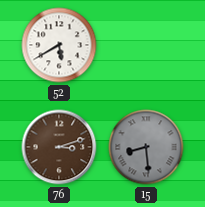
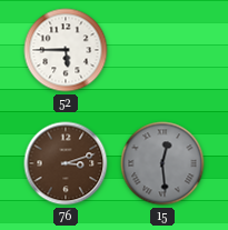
52: 5:40 -> 5:45
15: 8:29 -> 12:29
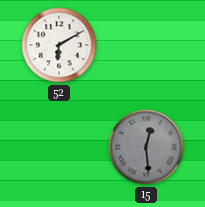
52: 5:45 -> 6:10
76: 3:12 -> none
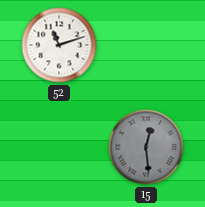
52: 6:10 -> 11:12
